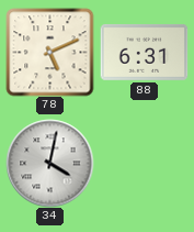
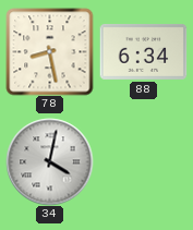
78: 5:11 -> 8:28
88: 6:31 -> 6:34
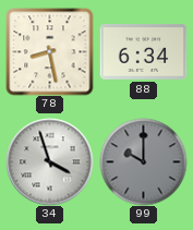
34: 4:02 -> 3:57
99: none -> 10:00
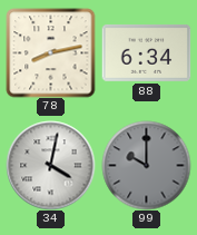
78: 8:28 -> 8:13
34: 3:57 -> 4:02
